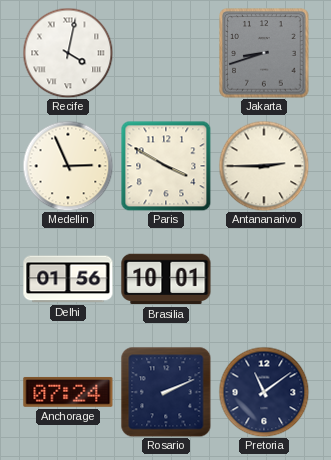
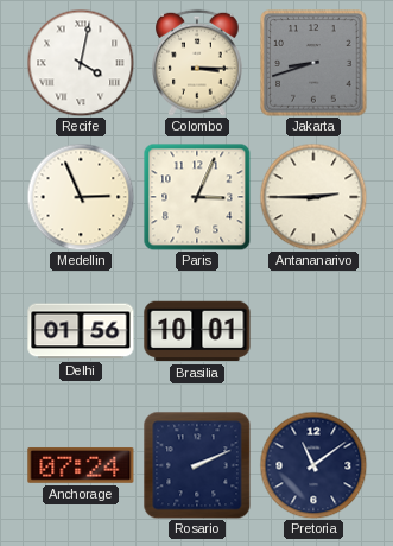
Colombo: none -> 3:15
Paris: 3:50 -> 3:04
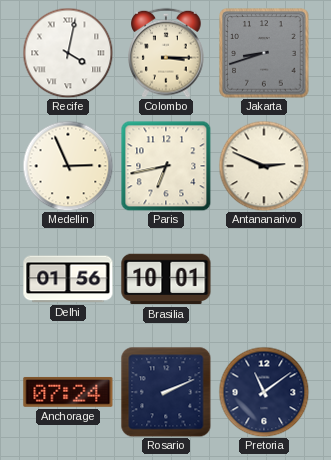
Paris: 3:04 -> 6:43
Antananarivo: 2:45 -> 2:49
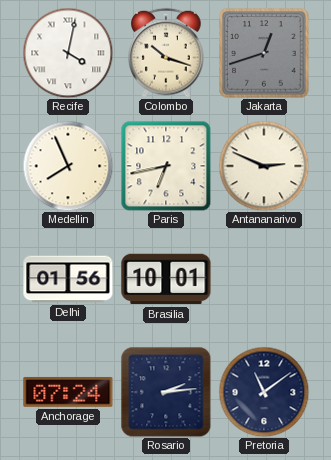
Colombo: 3:15 -> 10:18
Jakarta: 8:42 -> 12:42
Medellin: 2:56 -> 7:56
Rosario: 2:11 -> 2:14
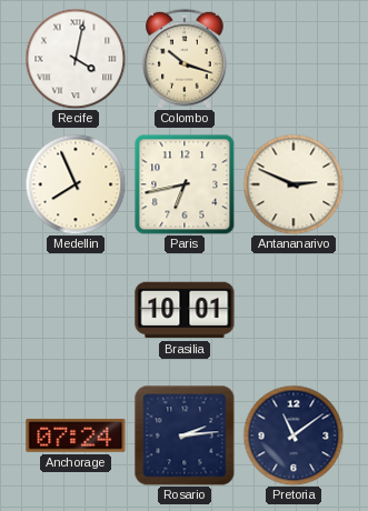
Jakarta: 12:42 -> none
Delhi: 01:56 -> none
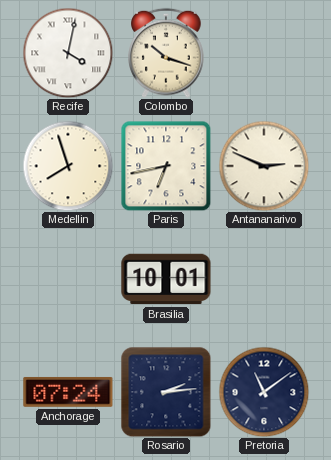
Medellin: 7:56 -> 7:57
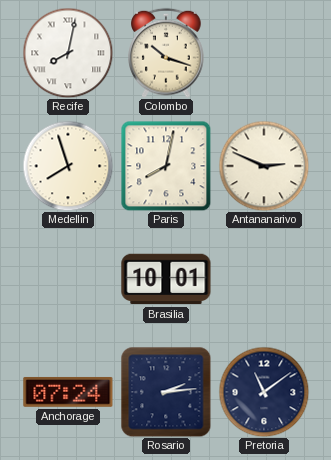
Recife: 4:02 -> 8:02
Paris: 6:43 -> 8:02
